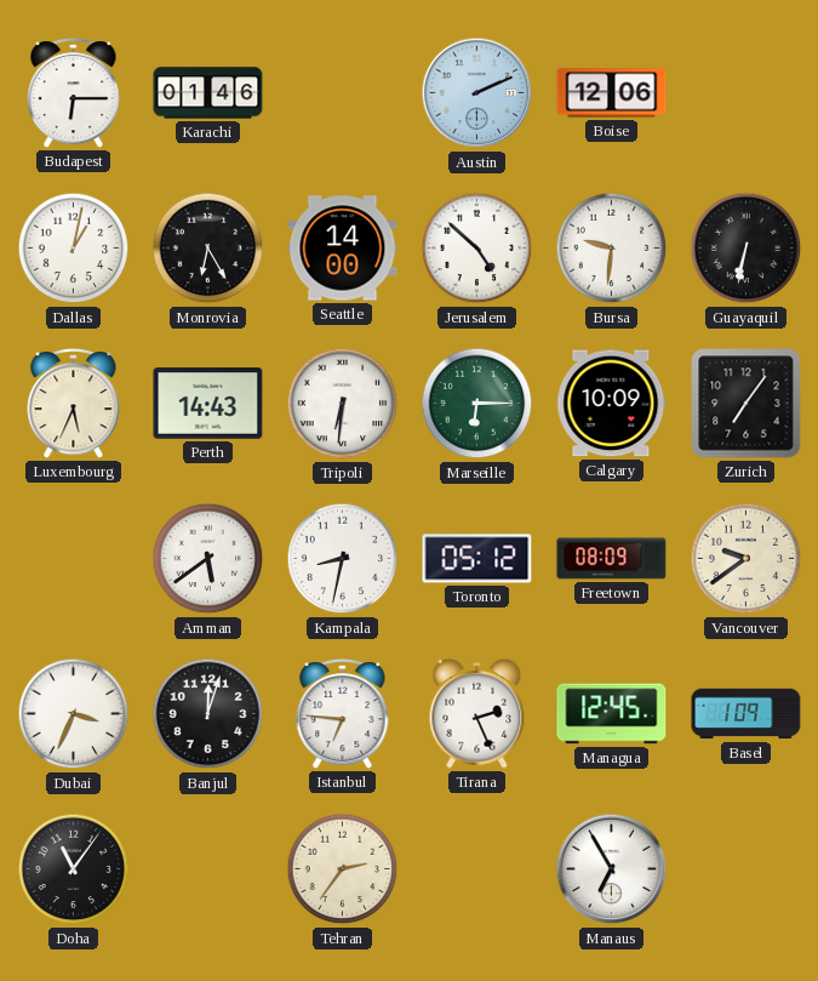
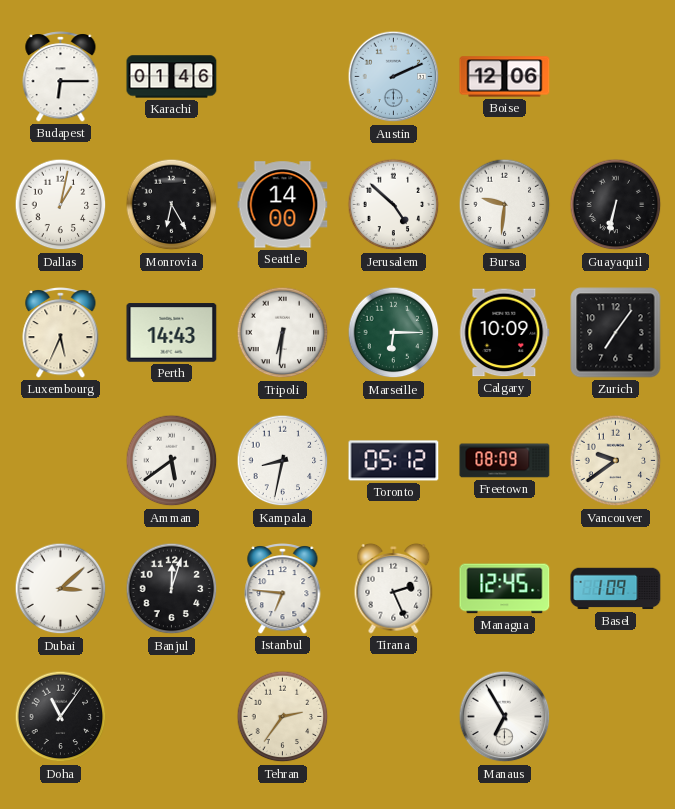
Dubai: 3:34 -> 3:08
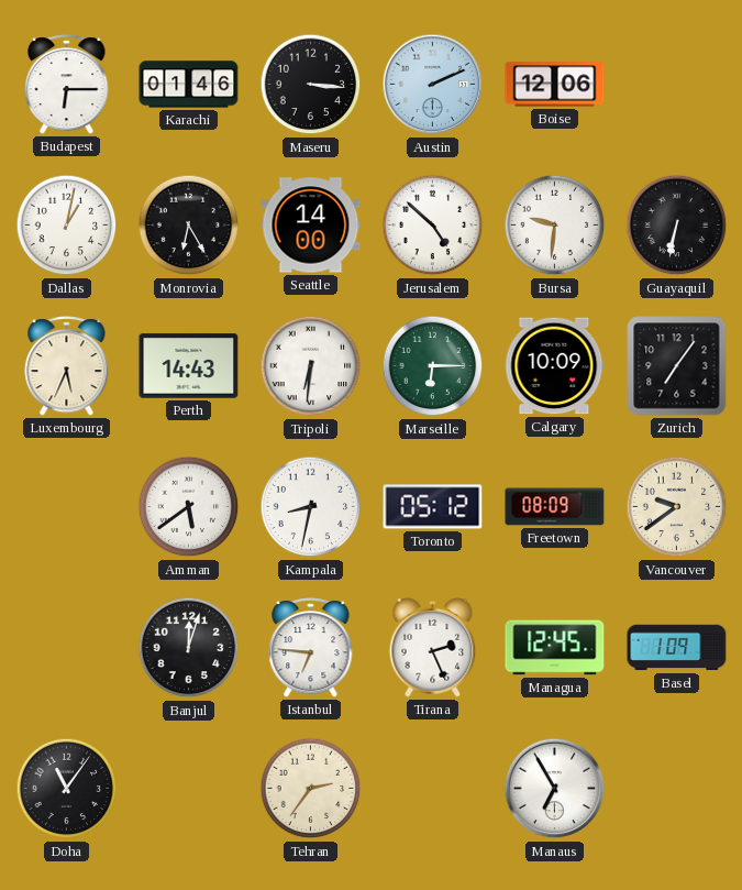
Maseru: none -> 3:16
Dubai: 3:08 -> none
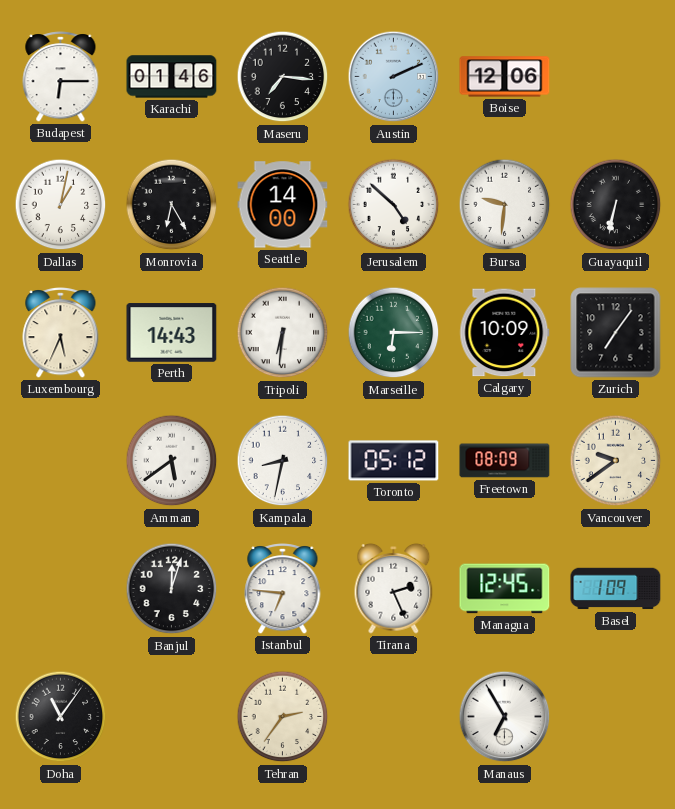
Maseru: 3:16 -> 7:16
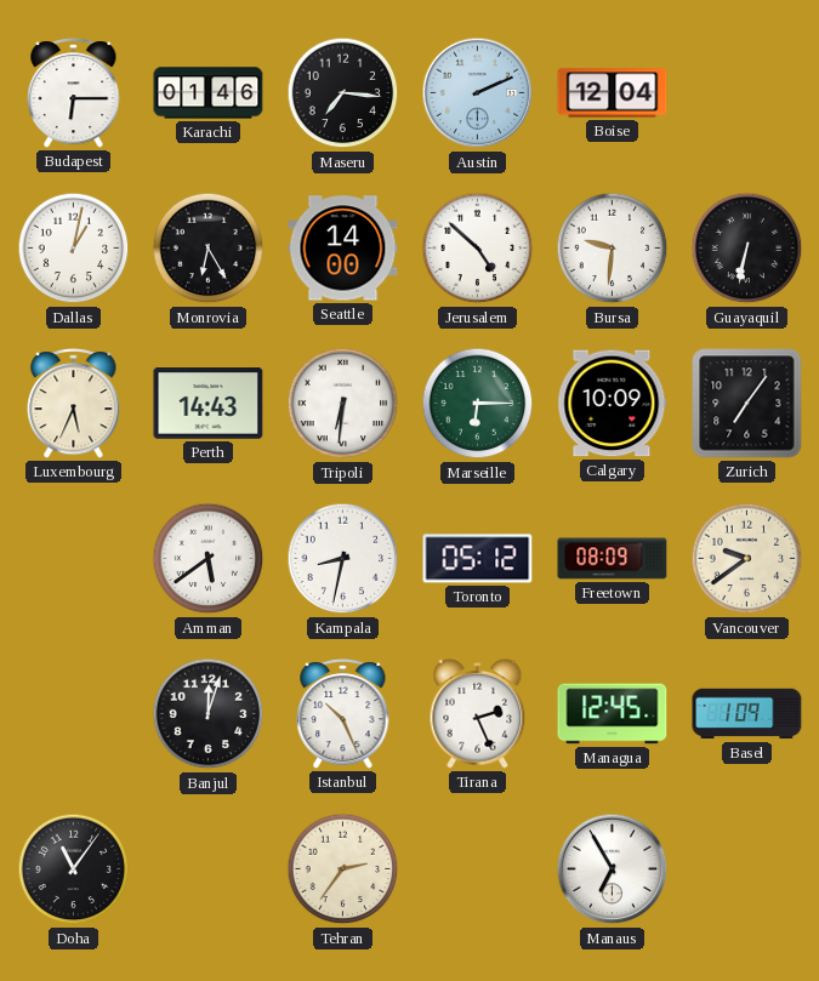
Boise: 12:06 -> 12:04
Istanbul: 6:46 -> 10:26
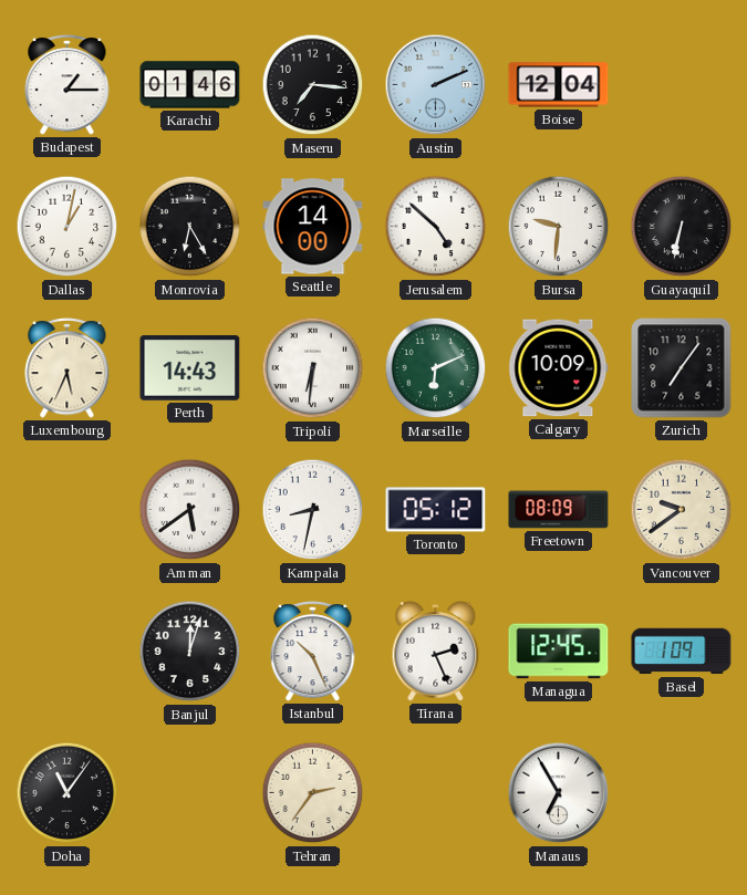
Budapest: 6:15 -> 1:15
Marseille: 6:15 -> 6:11
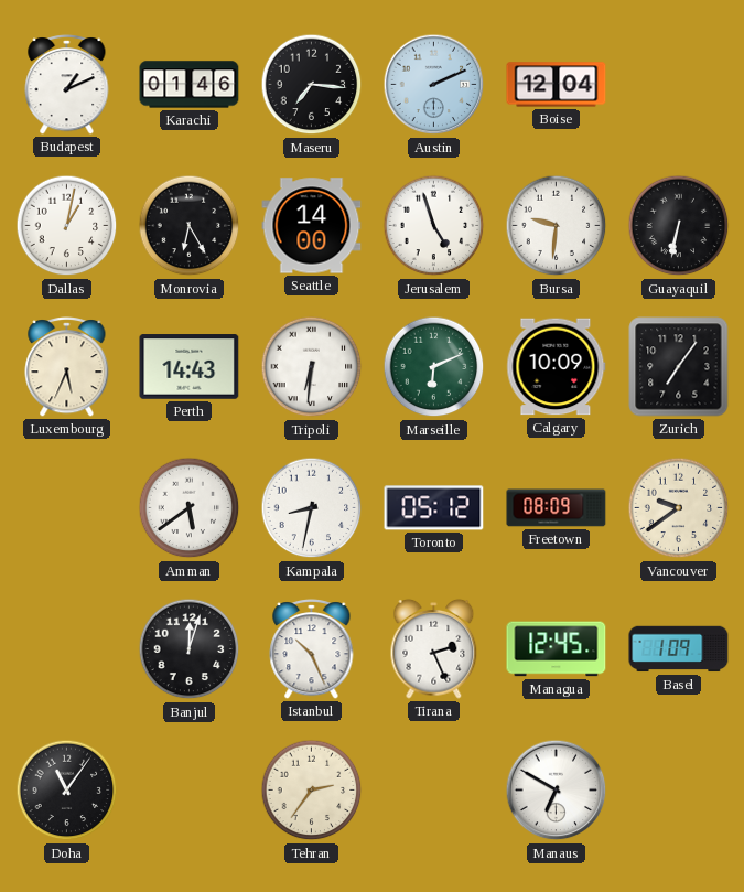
Budapest: 1:15 -> 1:11
Jerusalem: 4:52 -> 4:57
Manaus: 6:55 -> 6:50
